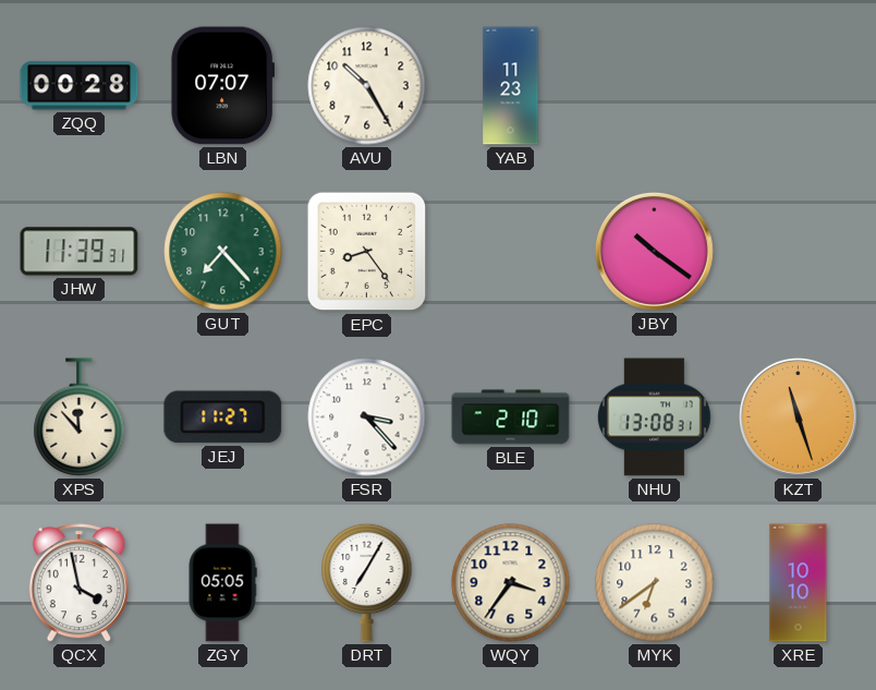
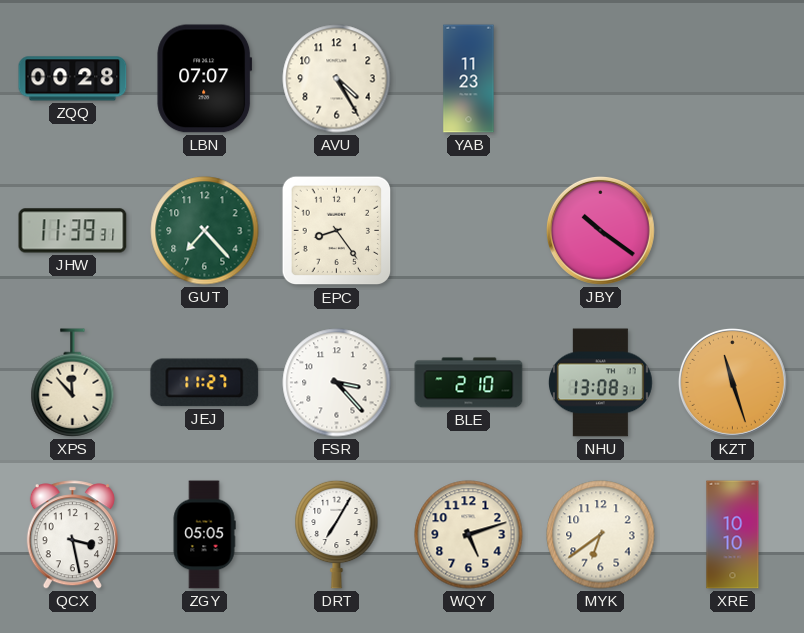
AVU: 10:25 -> 4:25
QCX: 3:58 -> 3:28
WQY: 3:36 -> 5:12
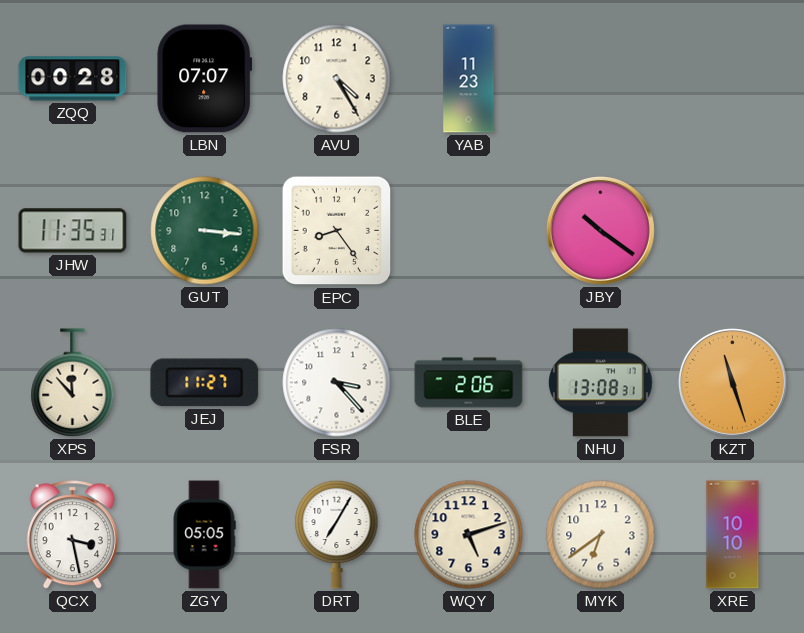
JHW: 11:39 -> 11:35
GUT: 7:23 -> 3:16
BLE: 2:10 -> 2:06
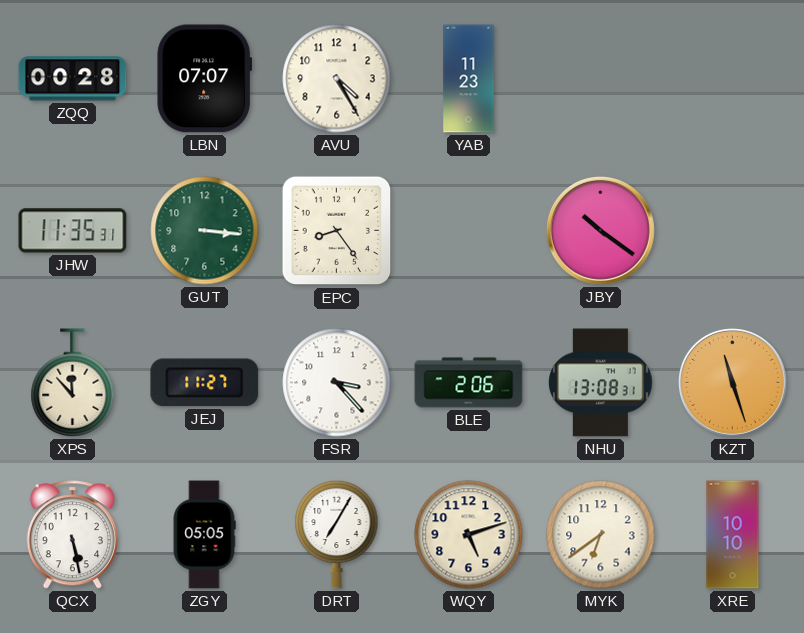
QCX: 3:28 -> 5:28
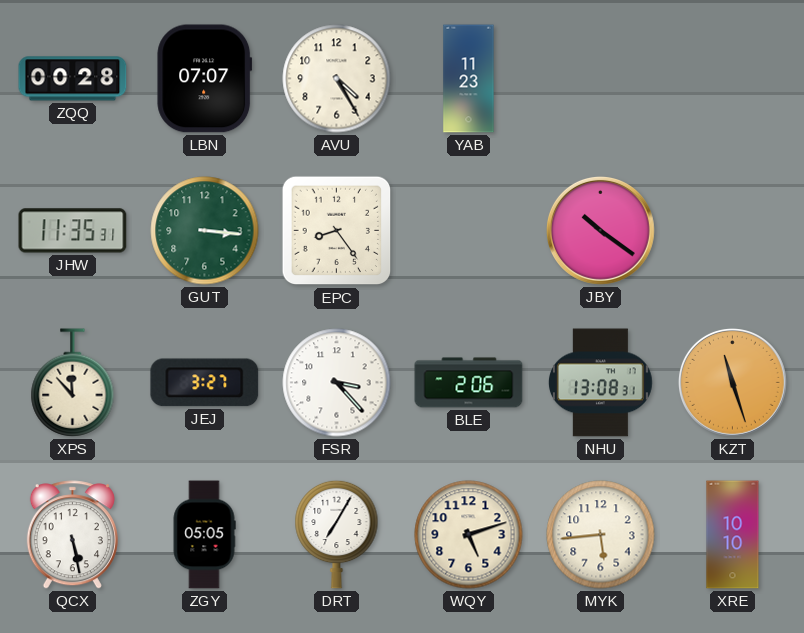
JEJ: 11:27 -> 3:27
MYK: 6:39 -> 5:44
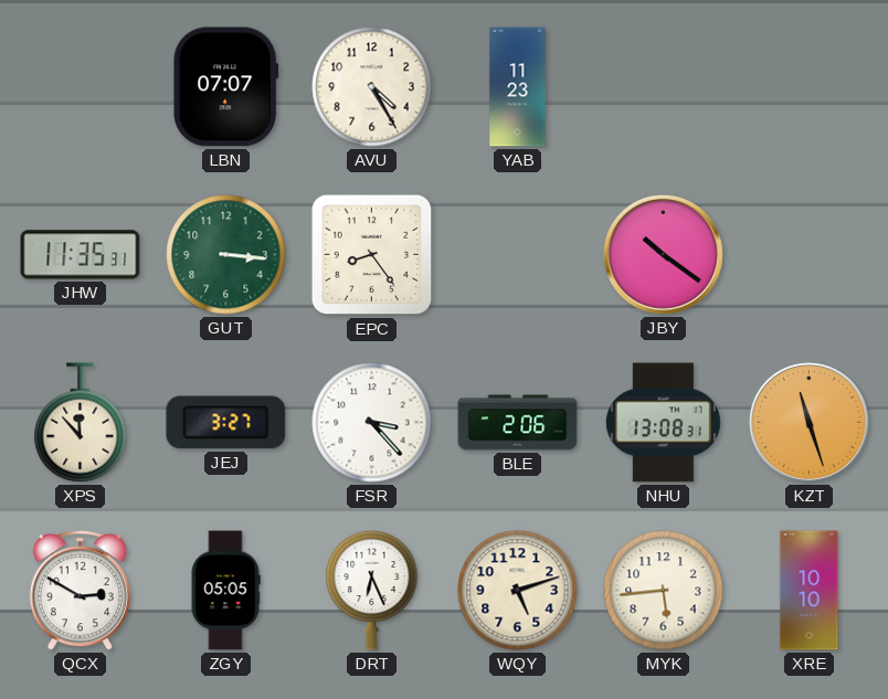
ZQQ: 00:28 -> none
QCX: 5:28 -> 2:50
DRT: 7:05 -> 6:26
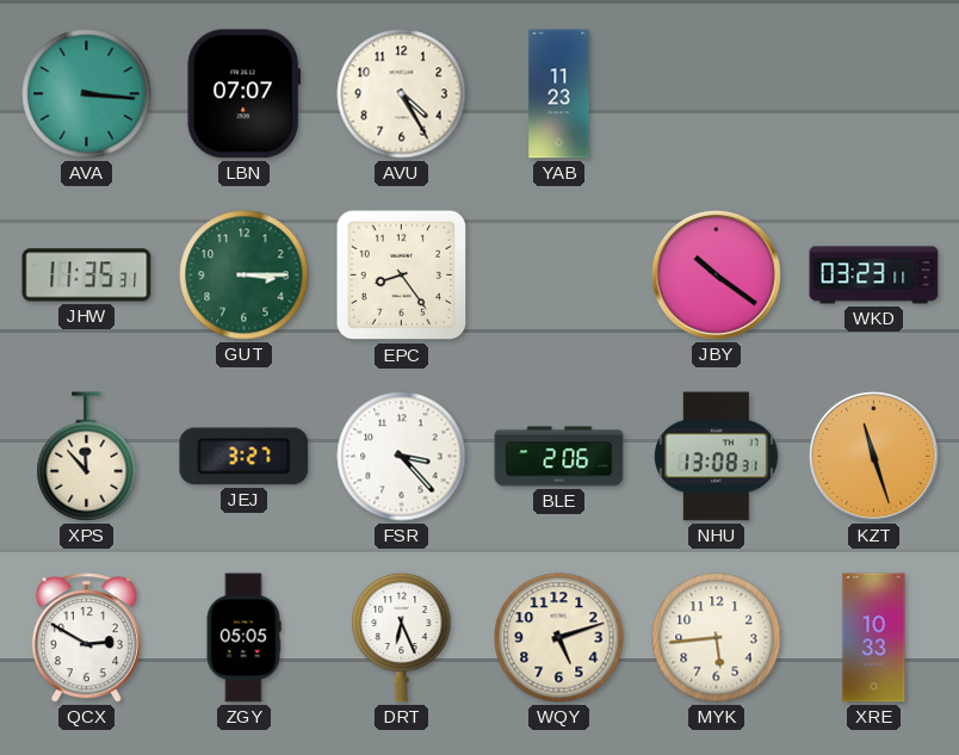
AVA: none -> 3:16
GUT: 3:16 -> 3:15
WKD: none -> 03:23
XRE: 10:10 -> 10:33
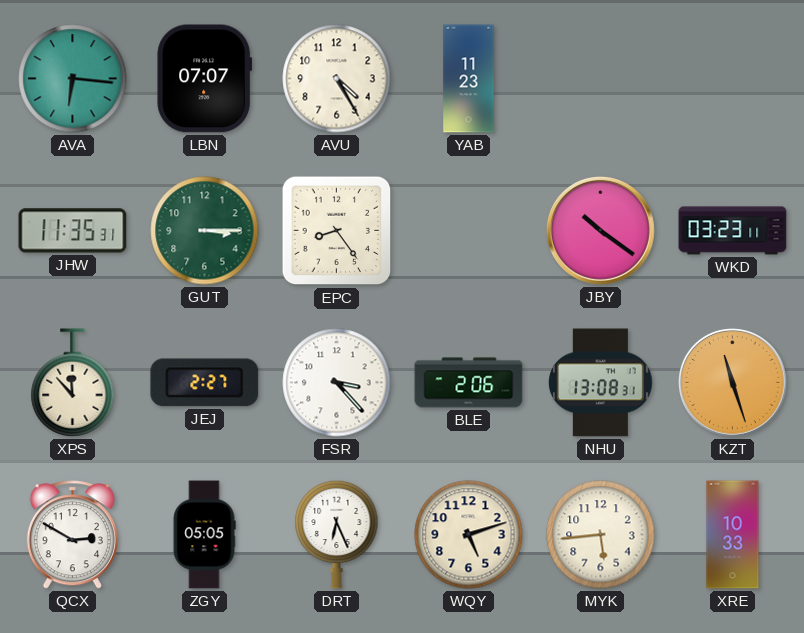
AVA: 3:16 -> 6:16
JEJ: 3:27 -> 2:27
